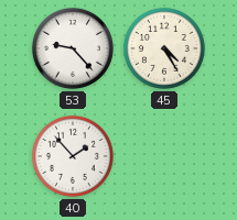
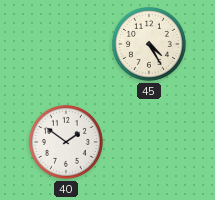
53: 9:23 -> none
40: 1:53 -> 1:51
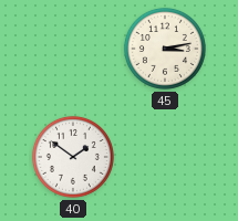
45: 4:25 -> 3:13
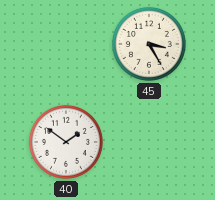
45: 3:13 -> 3:25
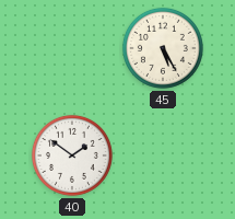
45: 3:25 -> 5:25
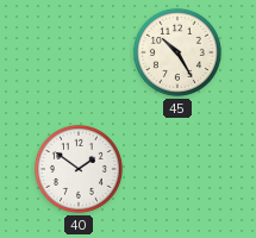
45: 5:25 -> 10:25
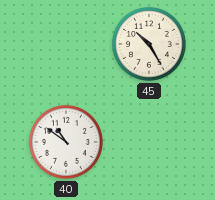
40: 1:51 -> 10:51
